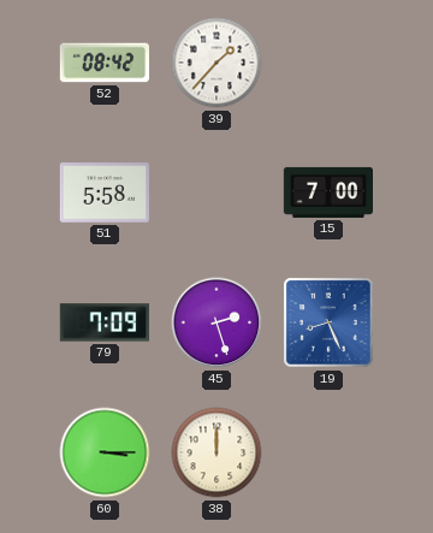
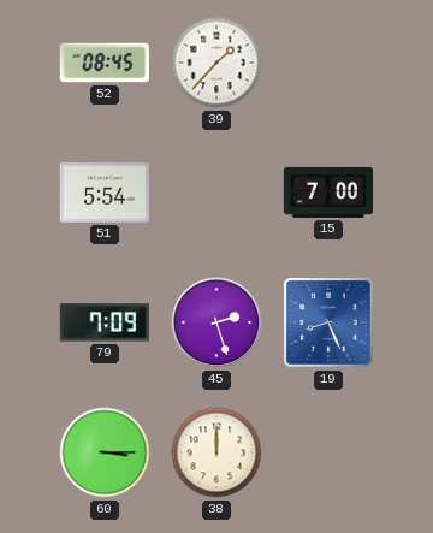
52: 08:42 -> 08:45
51: 5:58 -> 5:54
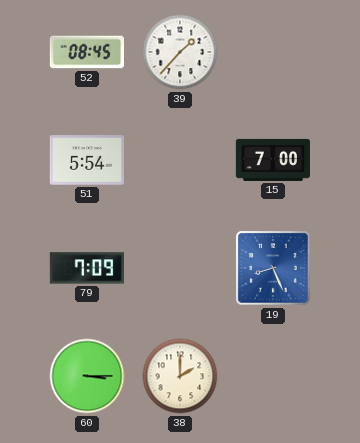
45: 2:27 -> none
38: 12:00 -> 2:00
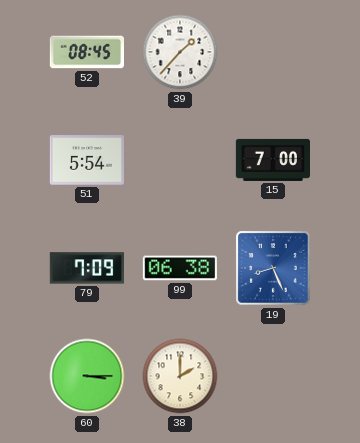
99: none -> 06:38
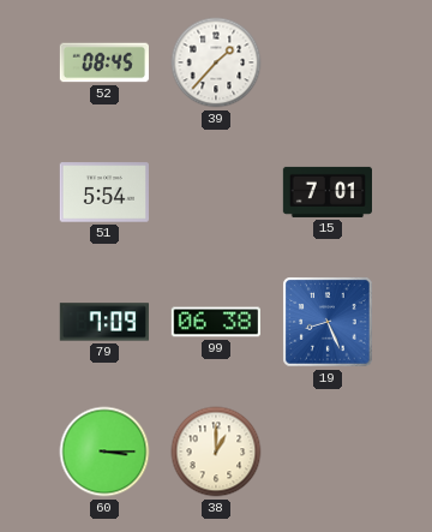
15: 7:00 -> 7:01
38: 2:00 -> 1:00
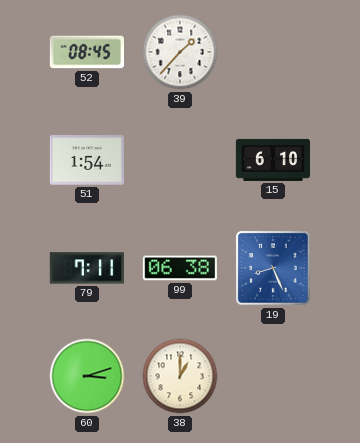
51: 5:54 -> 1:54
15: 7:01 -> 6:10
79: 7:09 -> 7:11
60: 3:15 -> 3:12
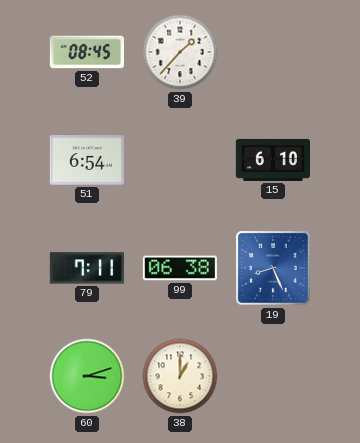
51: 1:54 -> 6:54
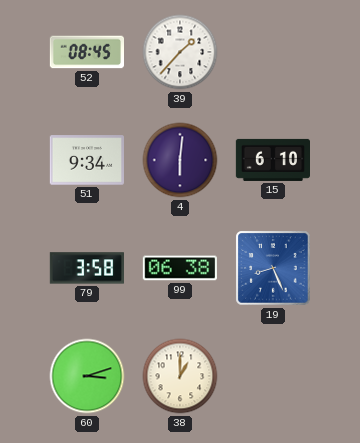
51: 6:54 -> 9:34
4: none -> 6:01
79: 7:11 -> 3:58
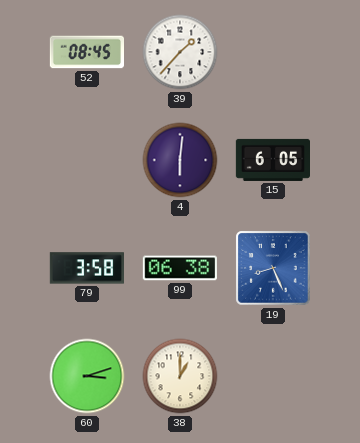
51: 9:34 -> none
15: 6:10 -> 6:05
